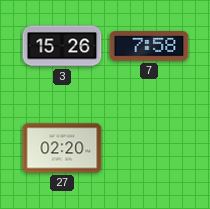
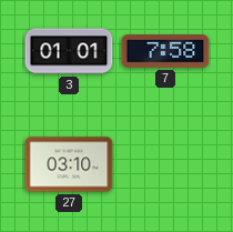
3: 15:26 -> 01:01
27: 02:20 -> 03:10
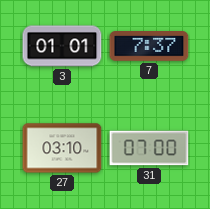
7: 7:58 -> 7:37
31: none -> 07:00
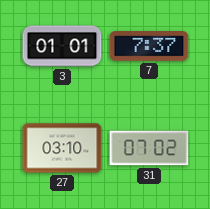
31: 07:00 -> 07:02
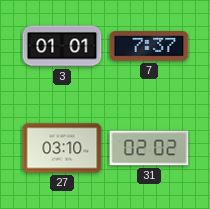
31: 07:02 -> 02:02
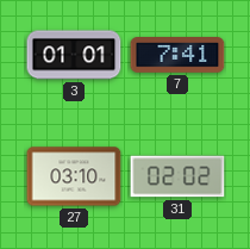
7: 7:37 -> 7:41
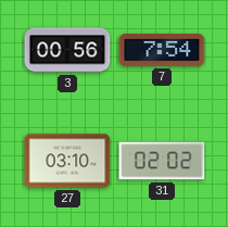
3: 01:01 -> 00:56
7: 7:41 -> 7:54
